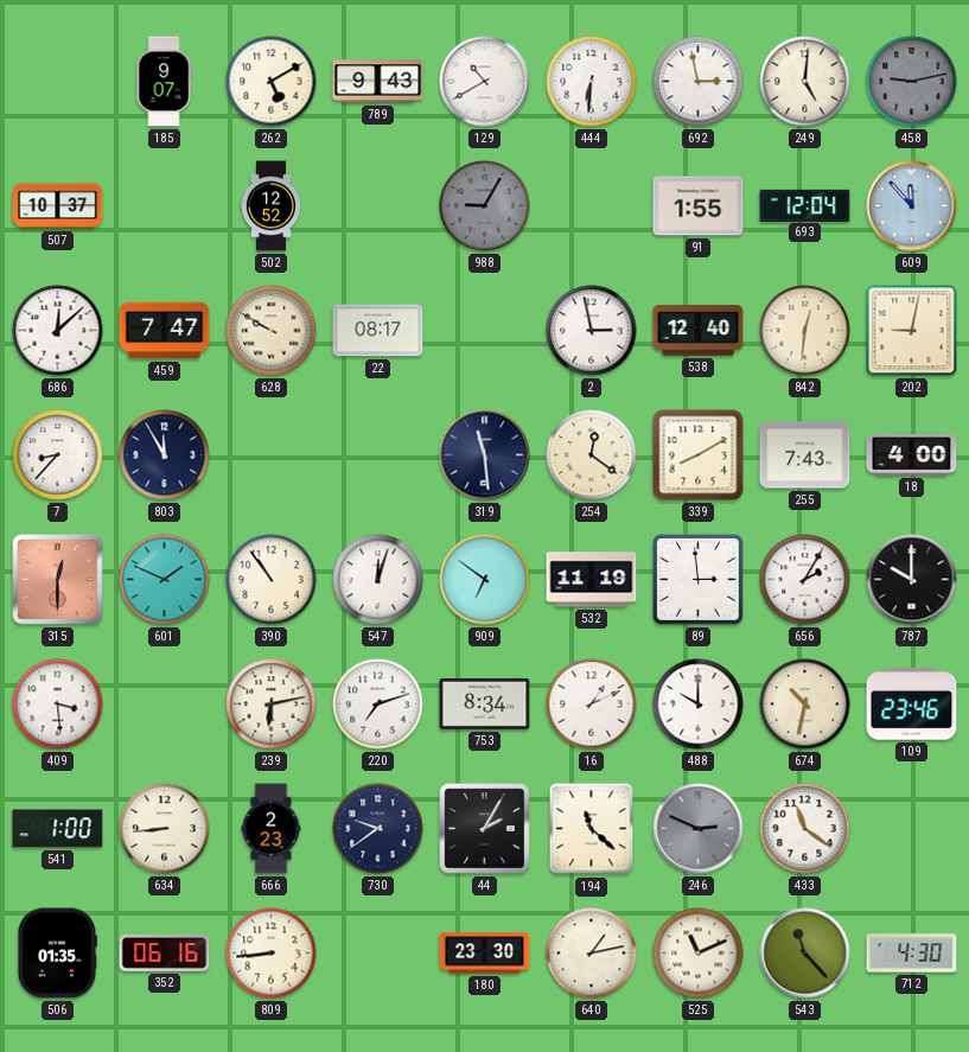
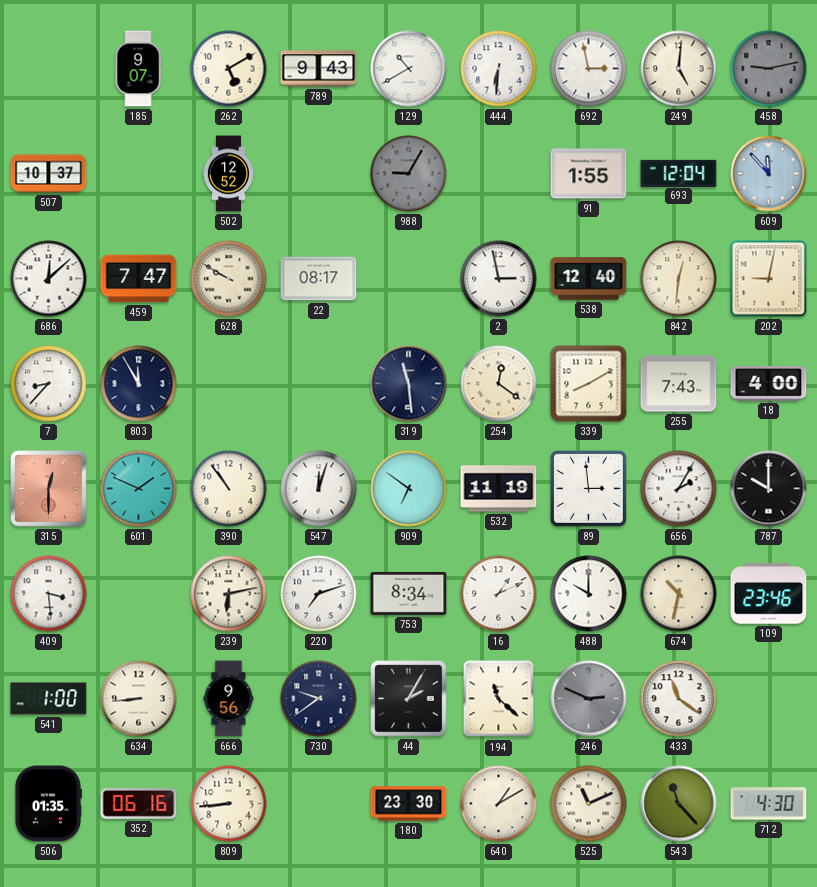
666: 2:23 -> 9:56
640: 1:13 -> 1:10
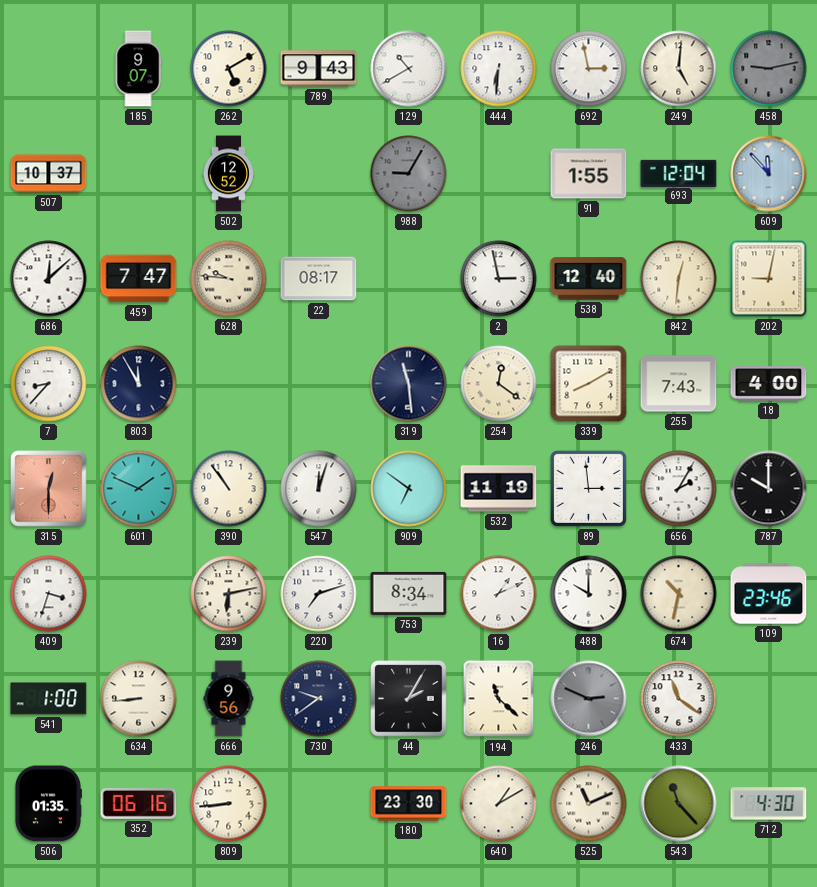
628: 9:50 -> 9:46
409: 3:29 -> 3:33
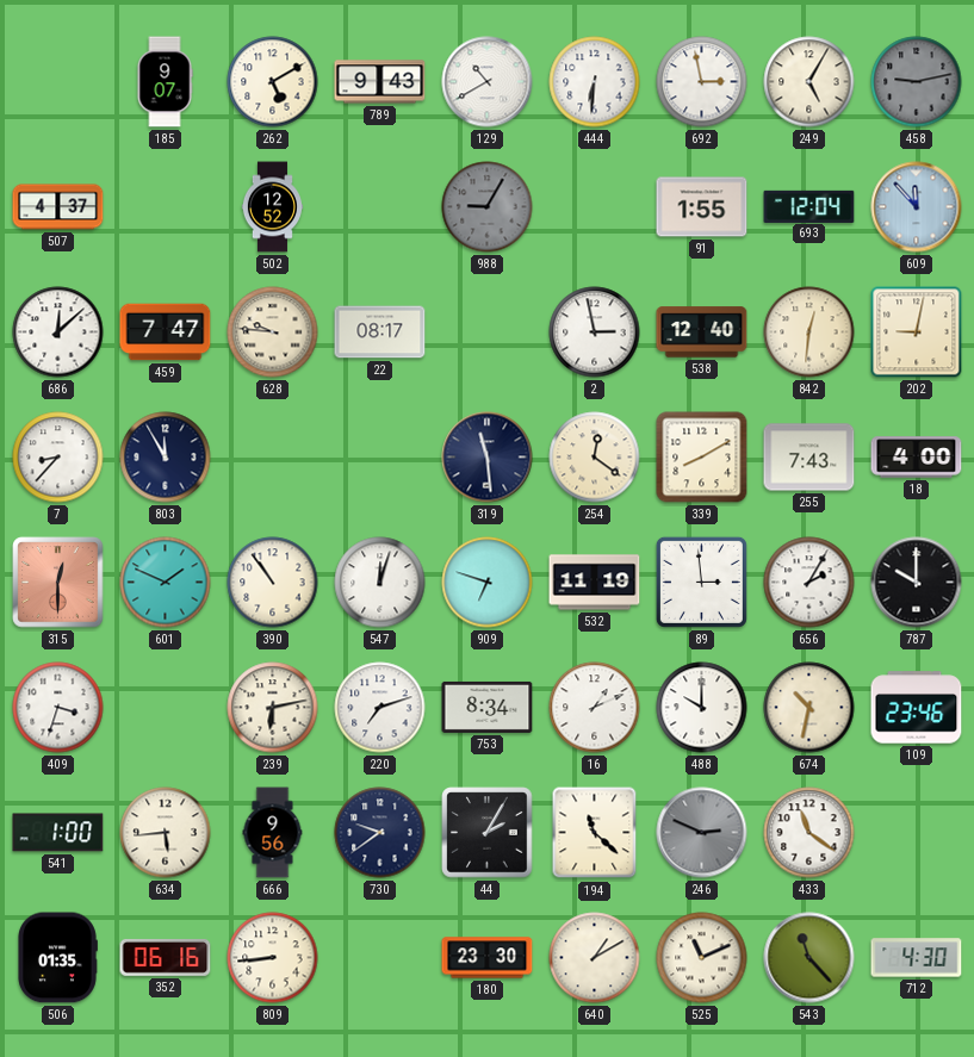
249: 5:01 -> 5:05
507: 10:37 -> 4:37
909: 6:51 -> 6:48
634: 8:44 -> 5:44
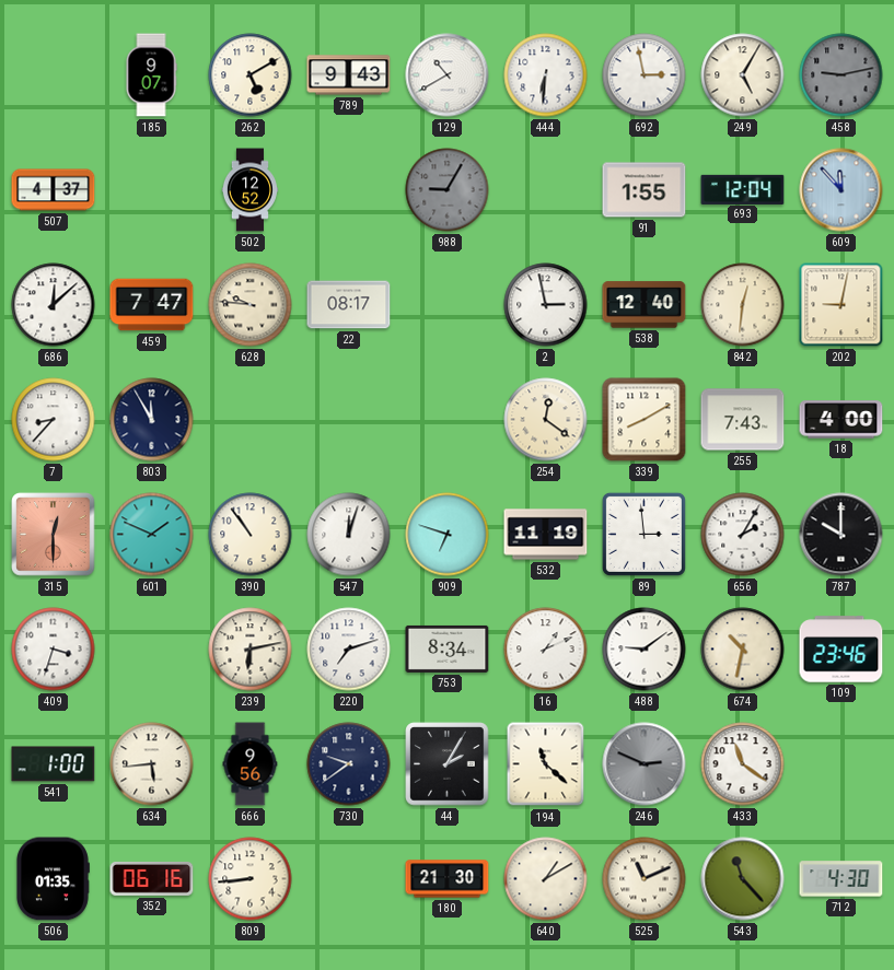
319: 11:29 -> none
488: 10:00 -> 9:09
180: 23:30 -> 21:30
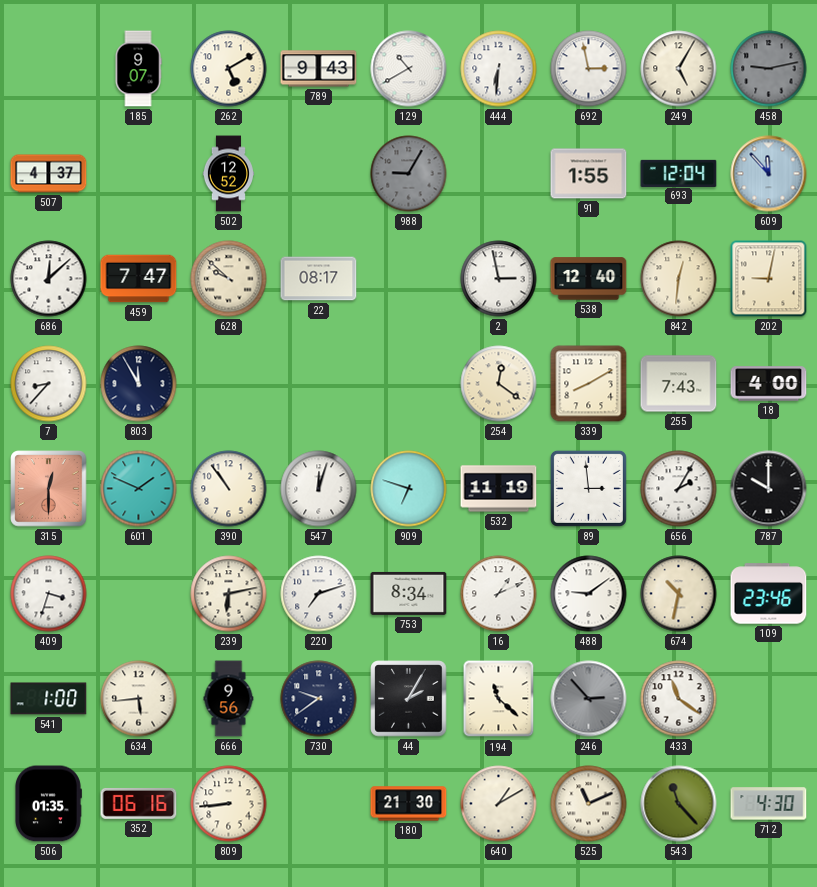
628: 9:46 -> 9:52
246: 2:49 -> 2:53
